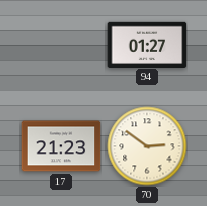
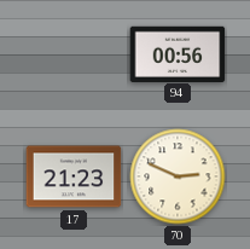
94: 01:27 -> 00:56
70: 2:51 -> 2:49
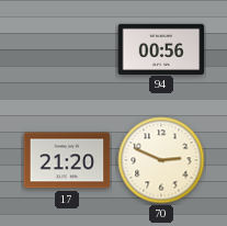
17: 21:23 -> 21:20
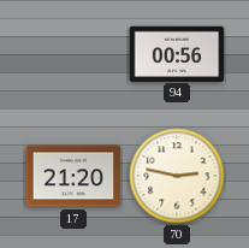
70: 2:49 -> 2:47
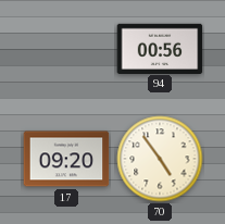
17: 21:20 -> 09:20
70: 2:47 -> 4:54
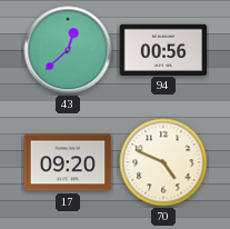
43: none -> 12:38
70: 4:54 -> 4:49
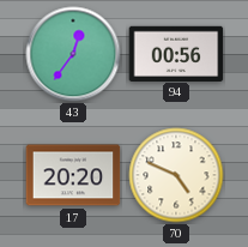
43: 12:38 -> 12:36
17: 09:20 -> 20:20
